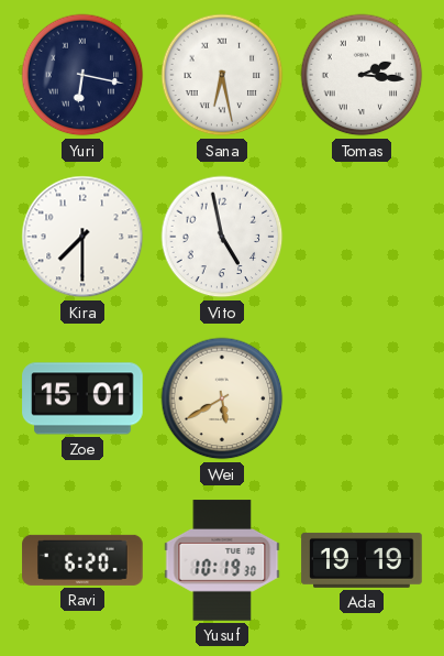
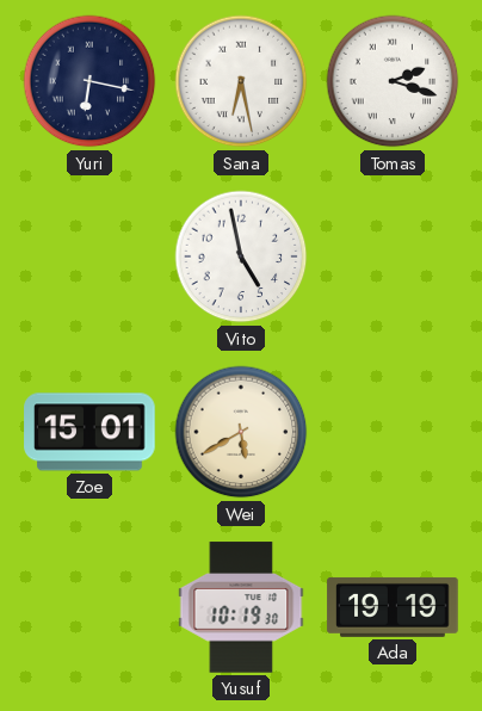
Tomas: 2:16 -> 2:18
Kira: 7:30 -> none
Ravi: 6:20 -> none
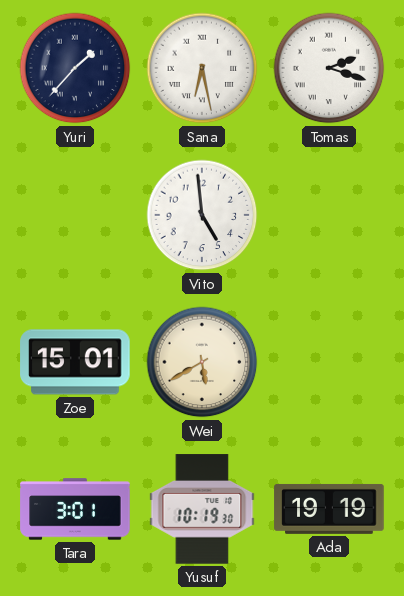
Yuri: 6:17 -> 1:37
Vito: 4:58 -> 4:59
Tara: none -> 3:01
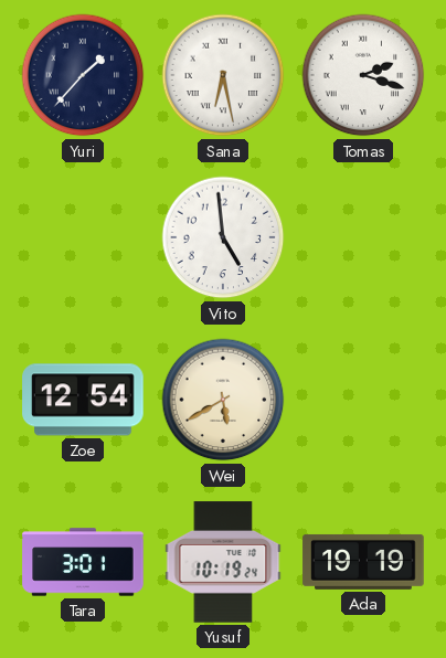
Zoe: 15:01 -> 12:54
Yusuf: 10:19:30 -> 10:19:24
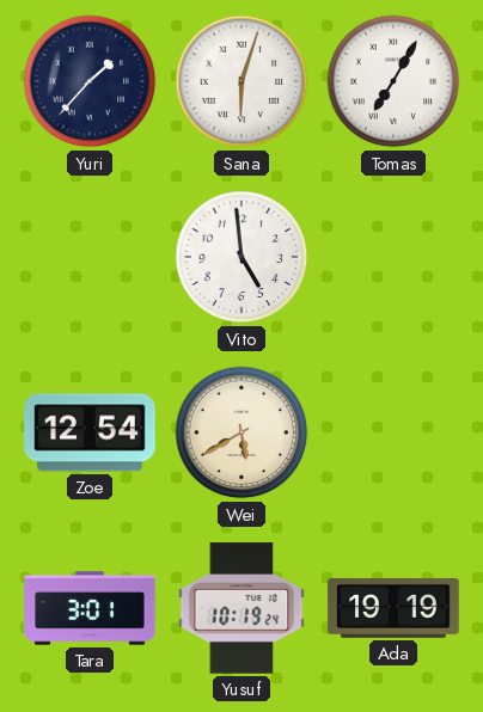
Sana: 6:28 -> 6:03
Tomas: 2:18 -> 7:05
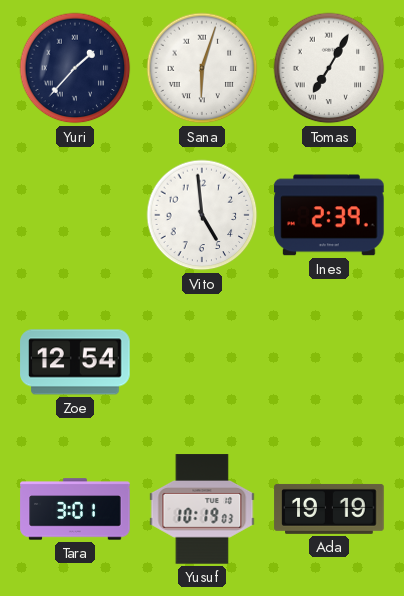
Ines: none -> 2:39
Wei: 5:40 -> none
Yusuf: 10:19:24 -> 10:19:03
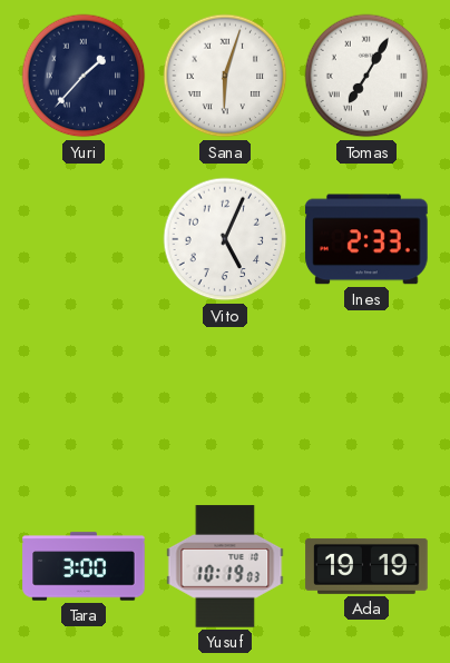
Vito: 4:59 -> 5:04
Ines: 2:39 -> 2:33
Zoe: 12:54 -> none
Tara: 3:01 -> 3:00
